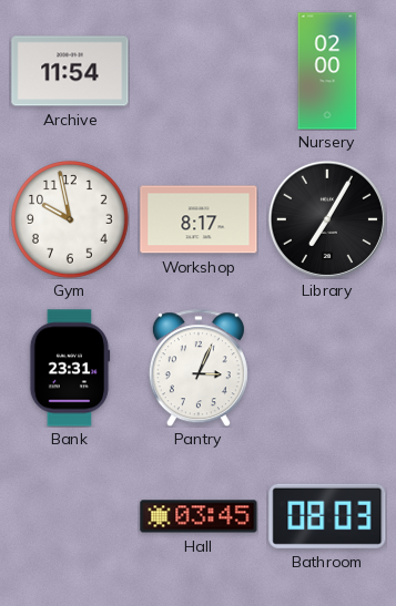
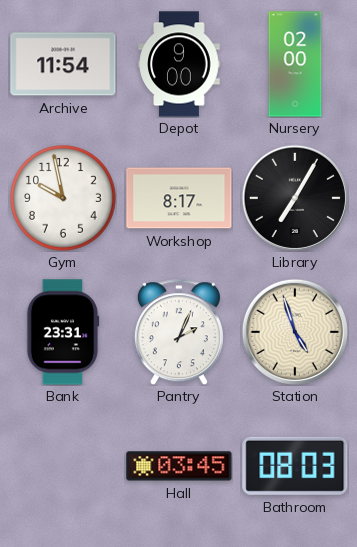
Depot: none -> 9:00
Pantry: 3:04 -> 2:04
Station: none -> 4:57
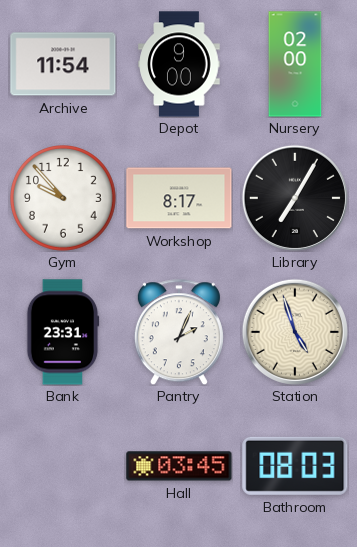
Gym: 9:58 -> 9:53
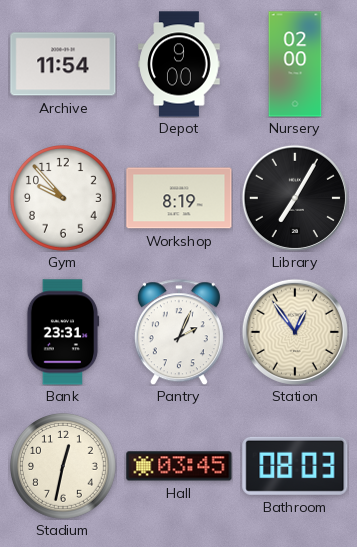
Workshop: 8:17 -> 8:19
Station: 4:57 -> 12:54
Stadium: none -> 12:32
